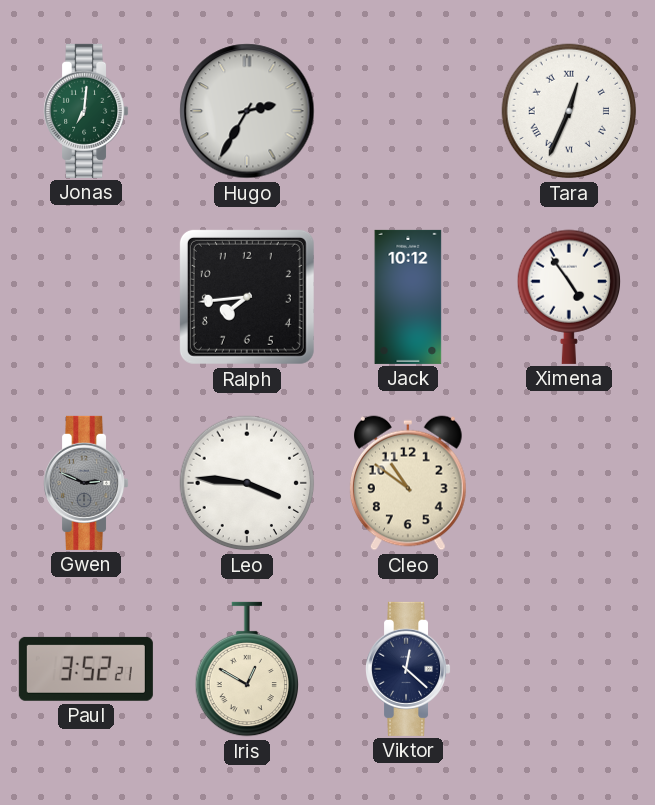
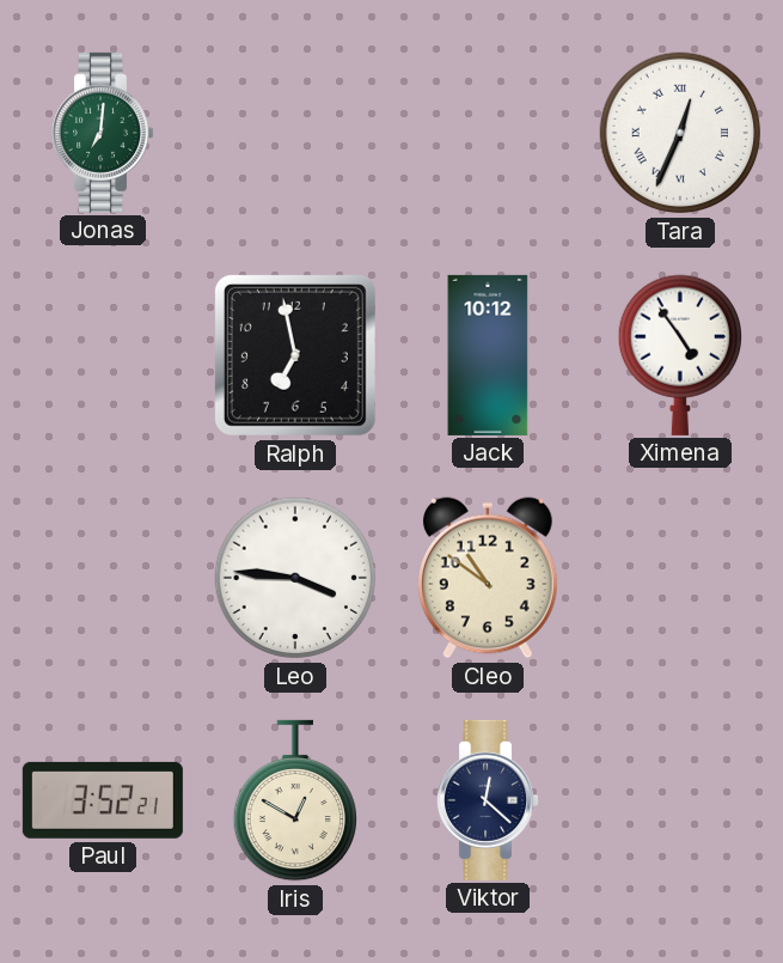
Hugo: 2:35 -> none
Ralph: 7:44 -> 6:58
Gwen: 2:49 -> none
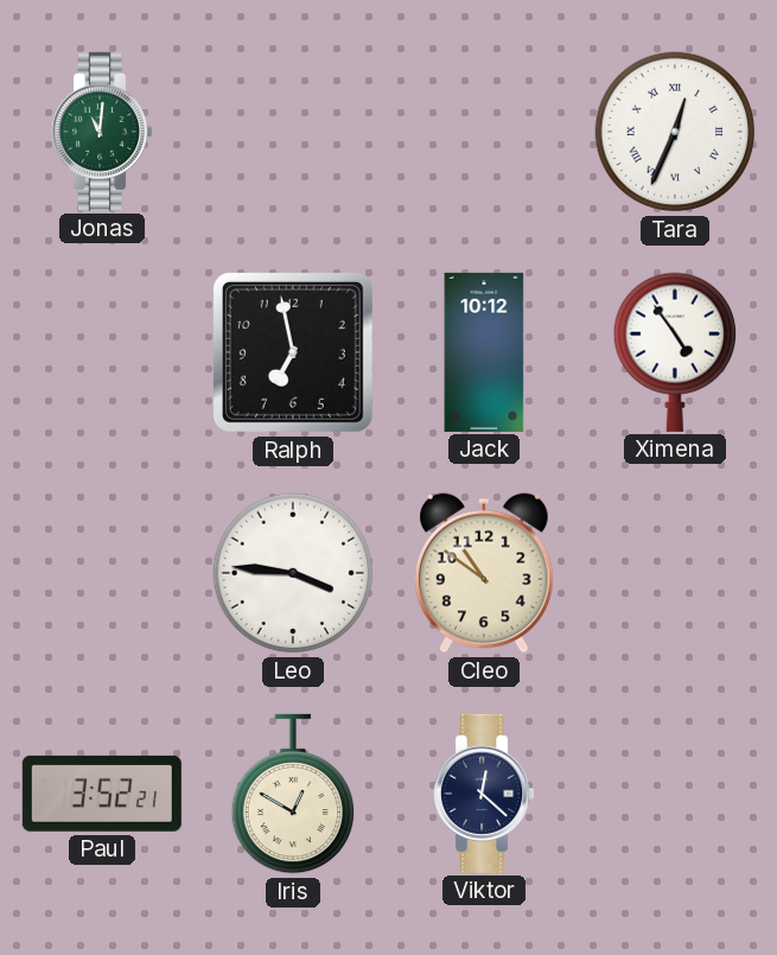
Jonas: 7:01 -> 11:01
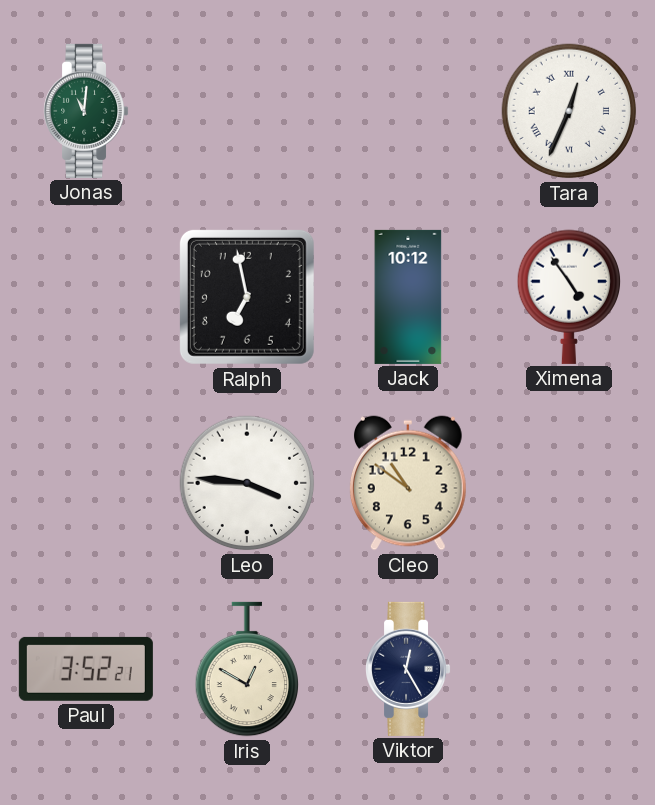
Viktor: 12:22 -> 12:25
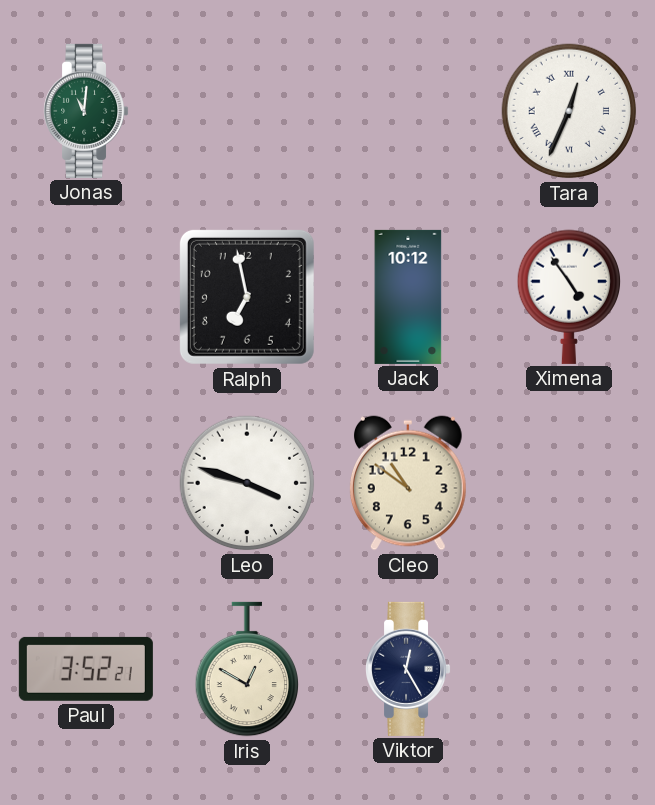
Leo: 3:46 -> 3:48
